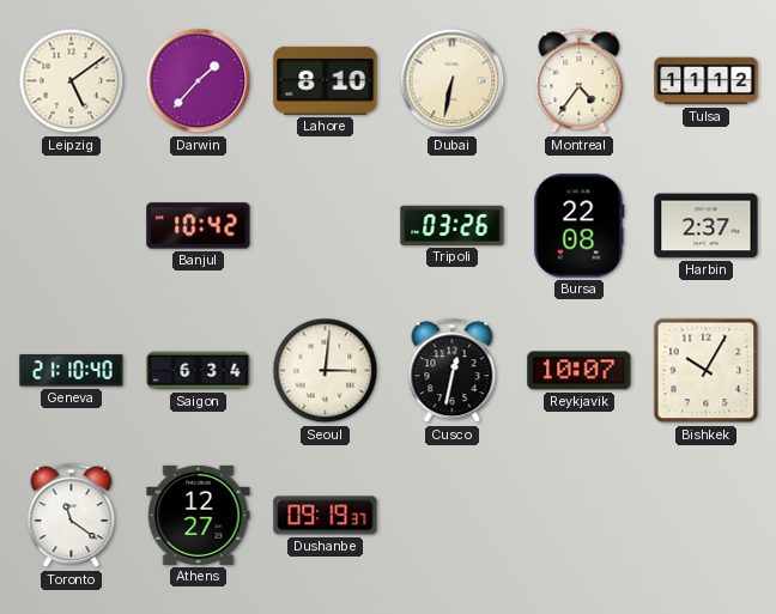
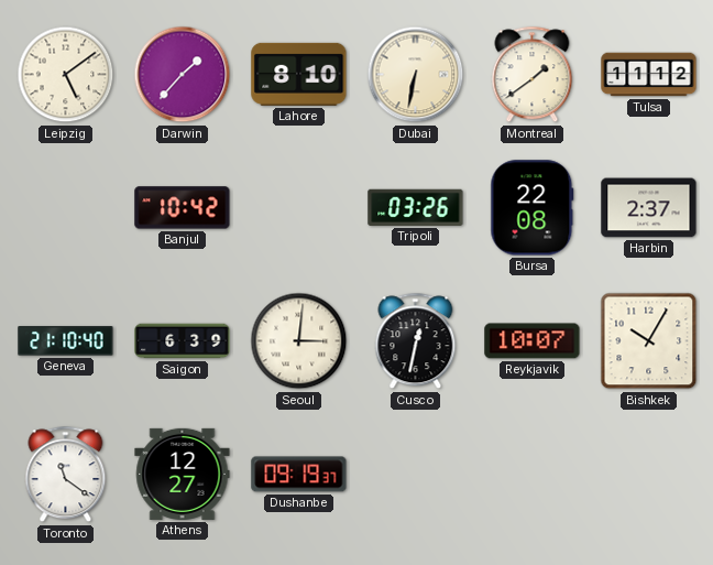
Montreal: 4:36 -> 1:39
Saigon: 6:34 -> 6:39
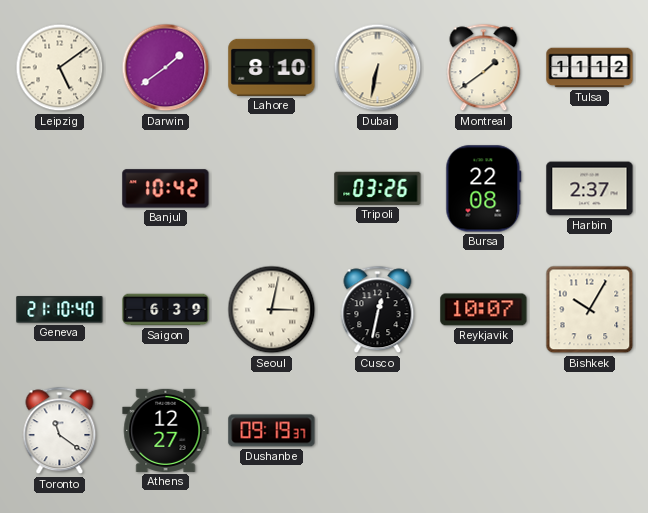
Darwin: 1:37 -> 1:39
Seoul: 3:01 -> 3:02
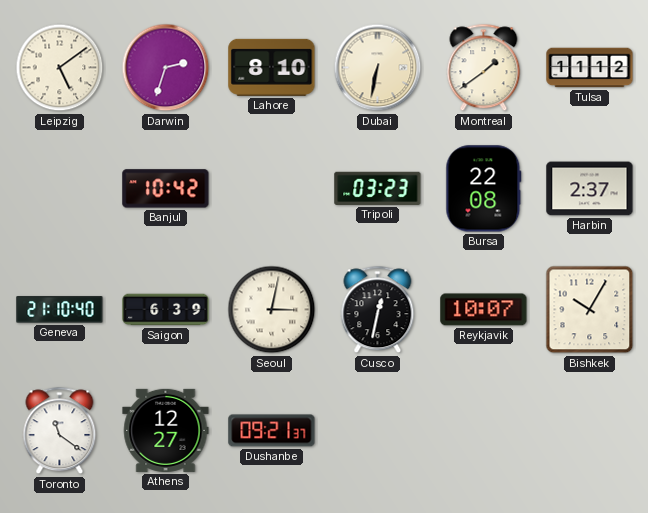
Darwin: 1:39 -> 2:33
Tripoli: 03:26 -> 03:23
Dushanbe: 09:19 -> 09:21
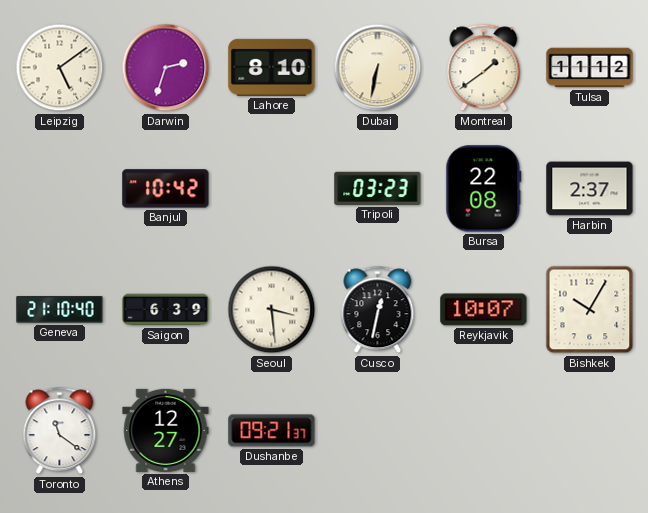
Seoul: 3:02 -> 3:29
